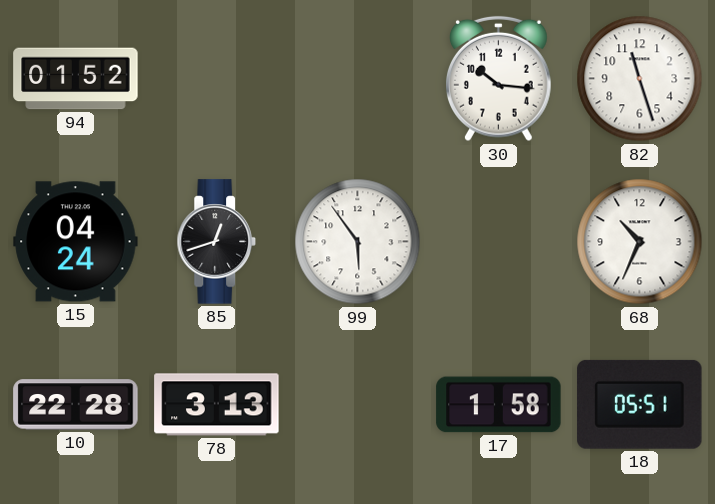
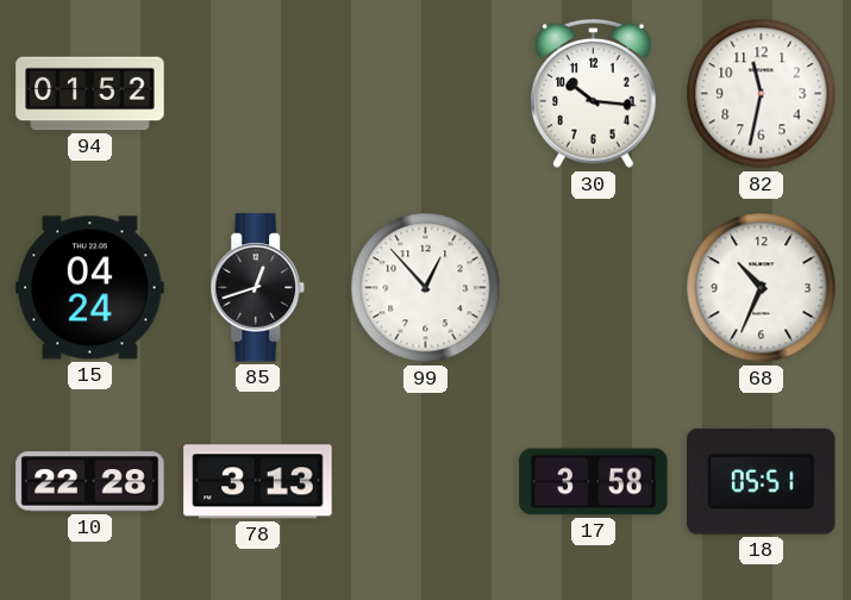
82: 11:27 -> 11:32
99: 5:54 -> 12:53
17: 1:58 -> 3:58
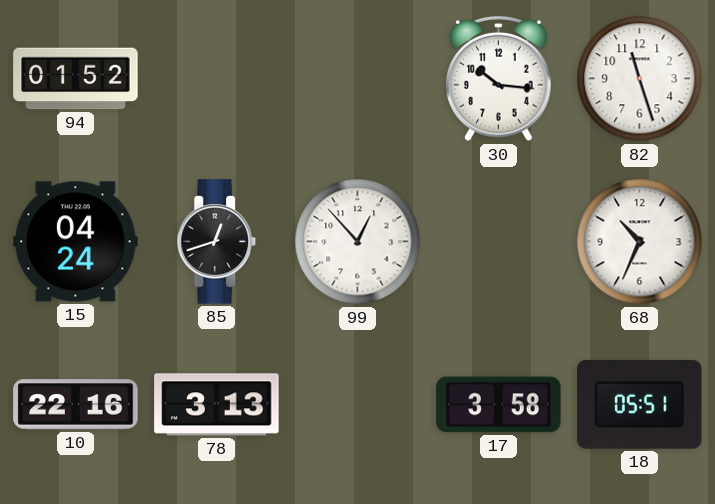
82: 11:32 -> 11:27
10: 22:28 -> 22:16
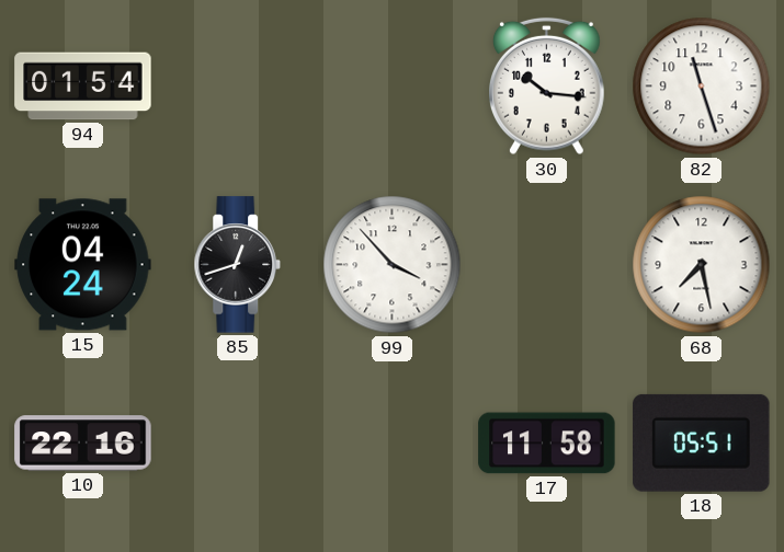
94: 01:52 -> 01:54
99: 12:53 -> 3:53
68: 10:34 -> 7:28
78: 3:13 -> none
17: 3:58 -> 11:58
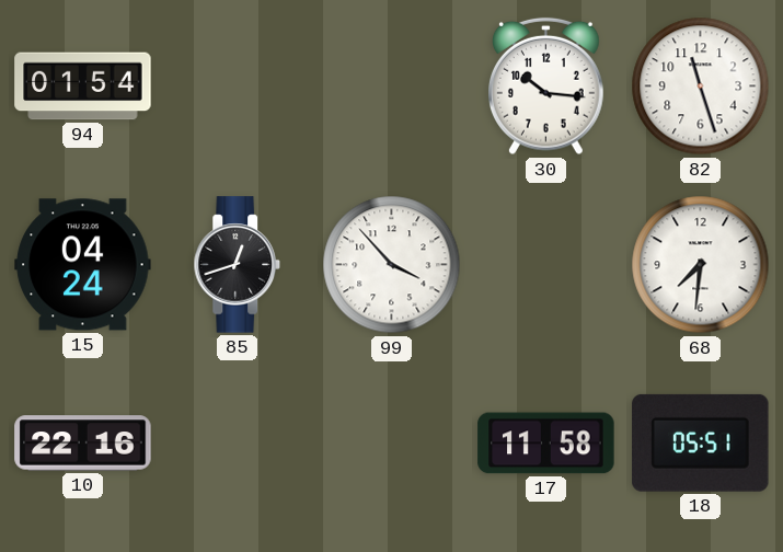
68: 7:28 -> 7:31
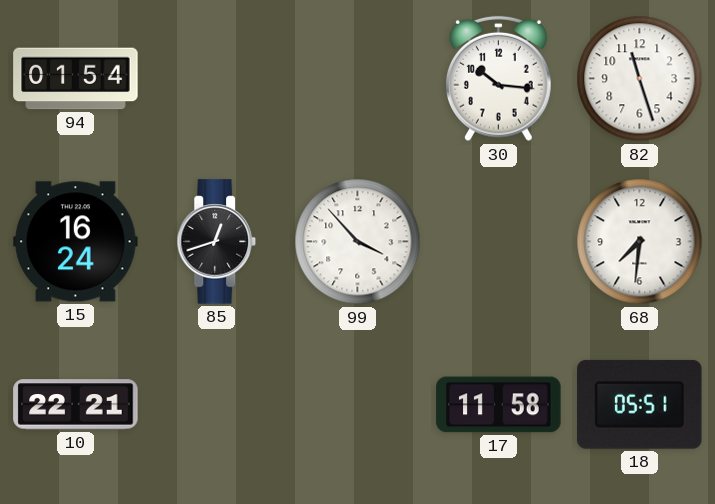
15: 04:24 -> 16:24
10: 22:16 -> 22:21
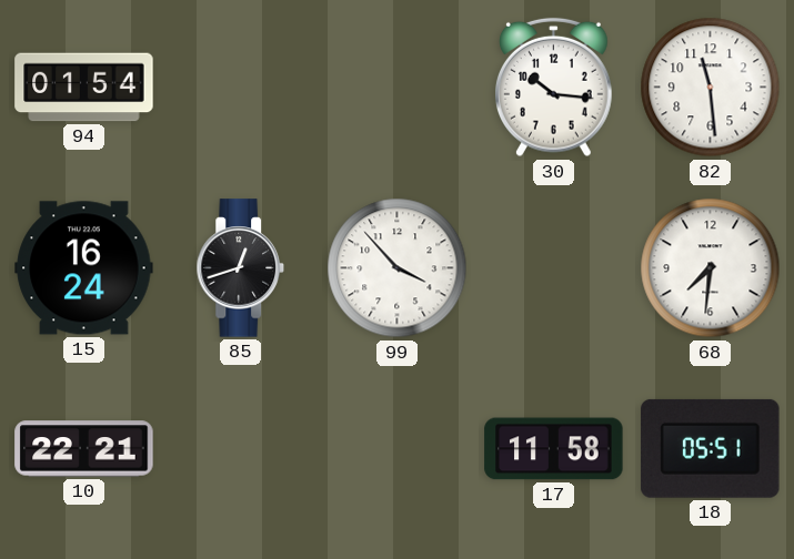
82: 11:27 -> 11:29
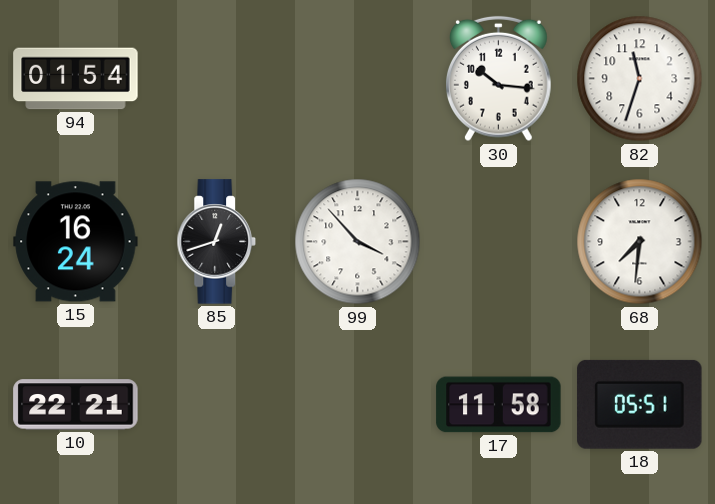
82: 11:29 -> 11:33
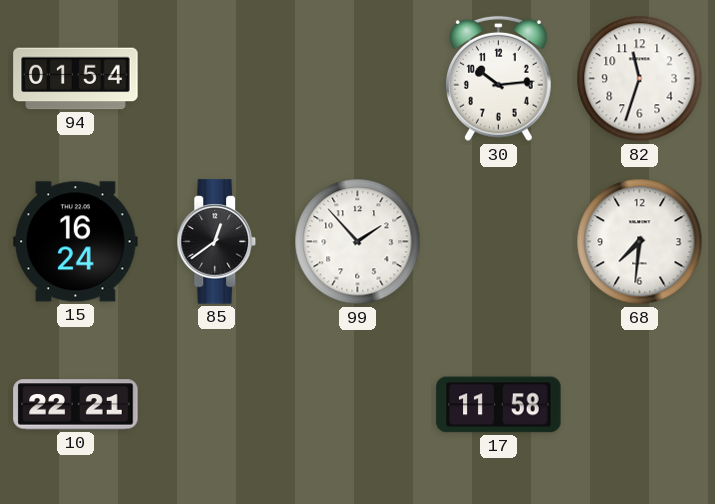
30: 10:16 -> 10:14
85: 12:42 -> 12:39
99: 3:53 -> 1:53
18: 05:51 -> none
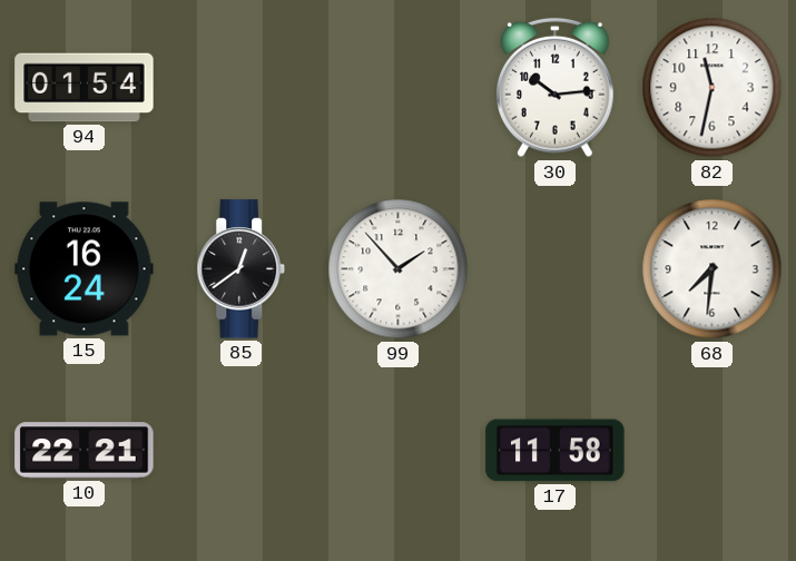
82: 11:33 -> 11:32
